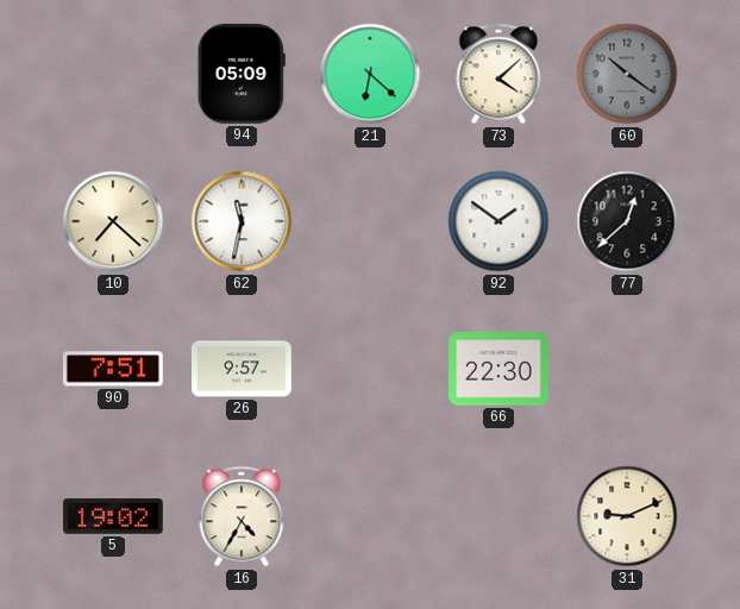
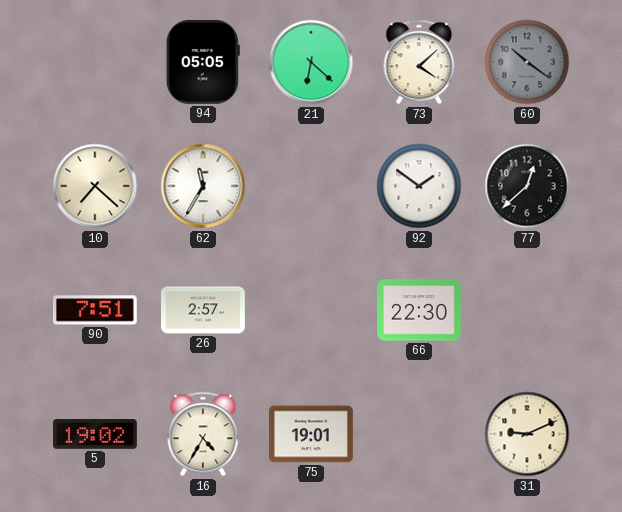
94: 05:09 -> 05:05
62: 11:32 -> 11:35
26: 9:57 -> 2:57
75: none -> 19:01
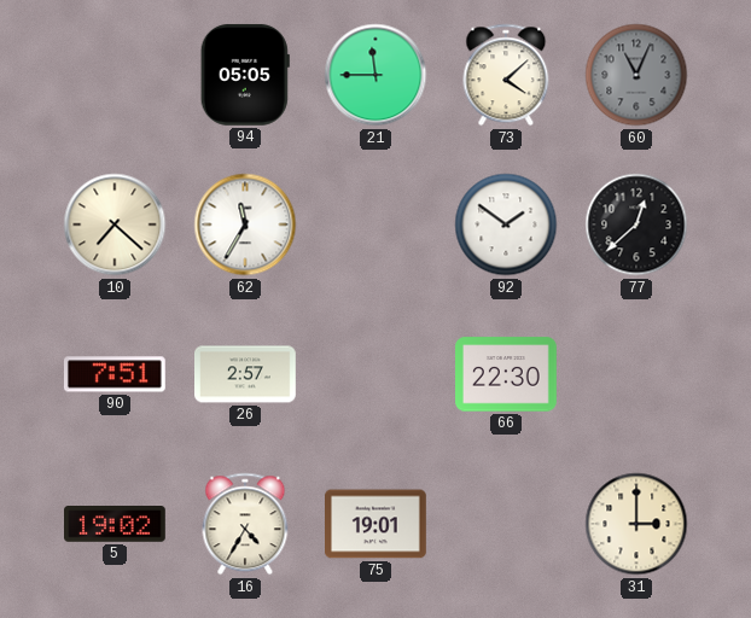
21: 6:22 -> 11:45
60: 10:21 -> 11:04
31: 9:11 -> 3:00
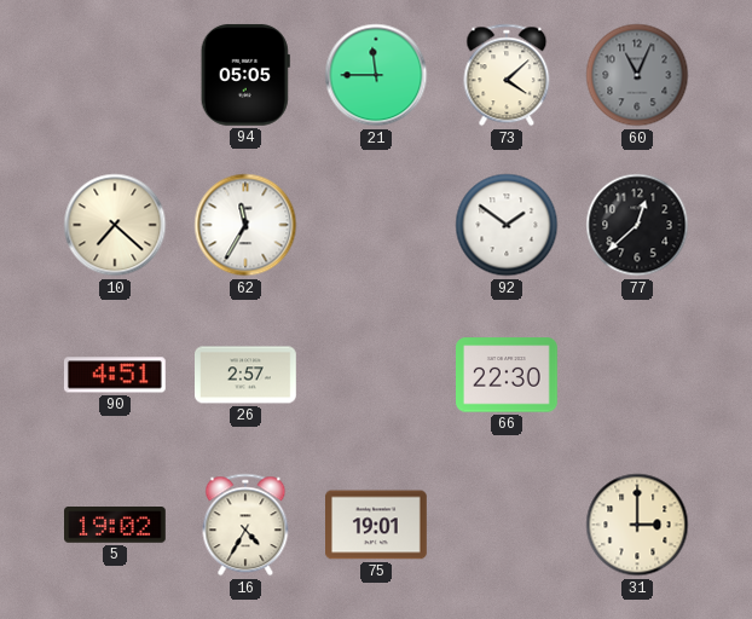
90: 7:51 -> 4:51
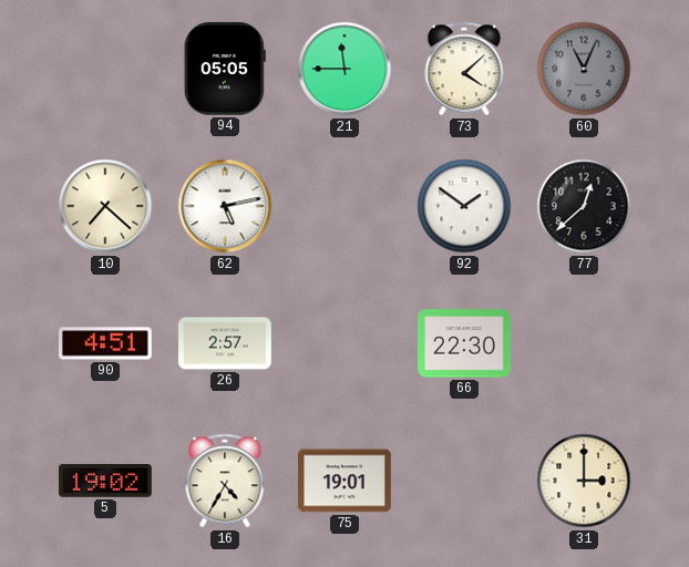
62: 11:35 -> 5:13
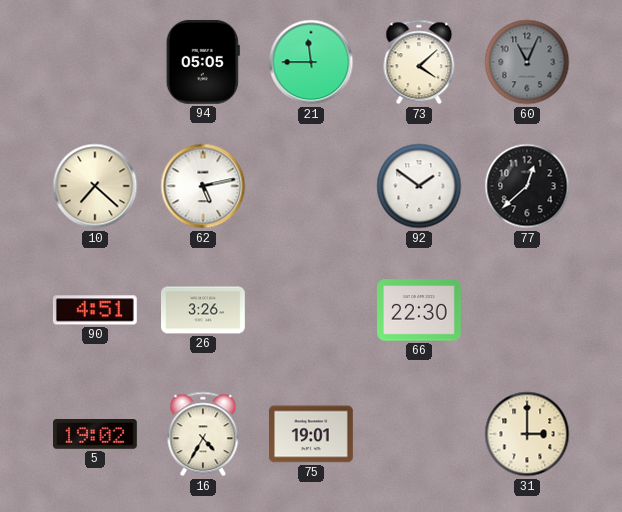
26: 2:57 -> 3:26
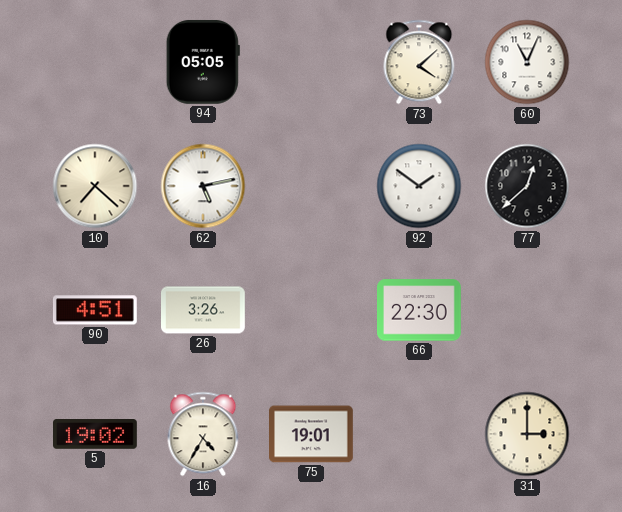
21: 11:45 -> none
60 dial: grey -> white
